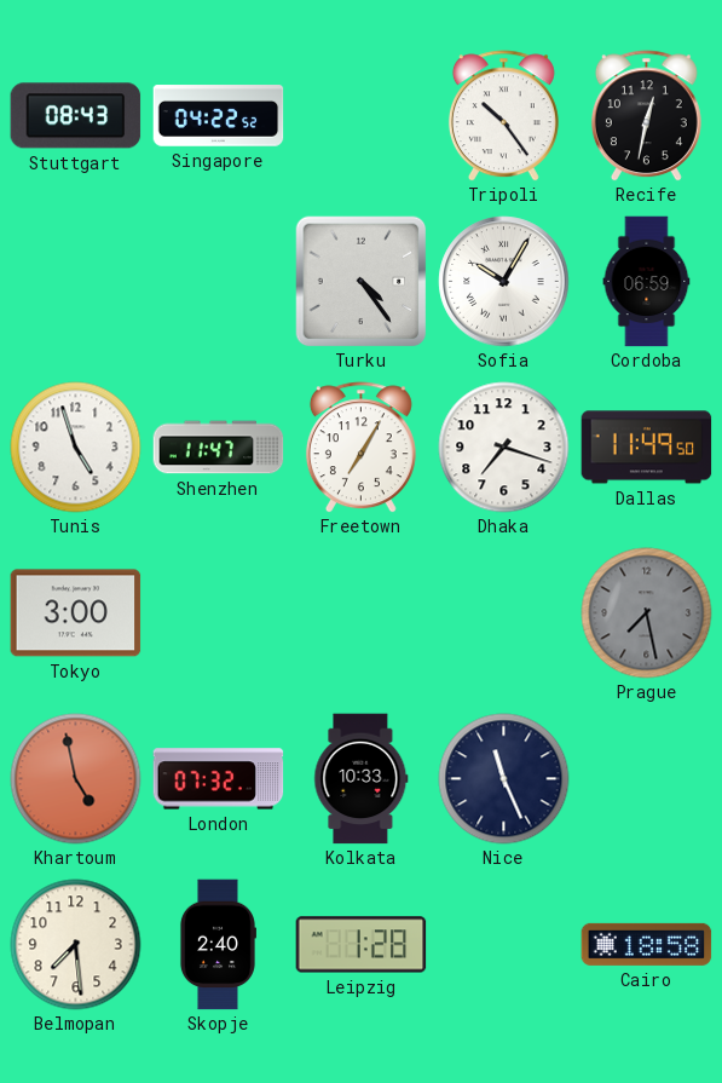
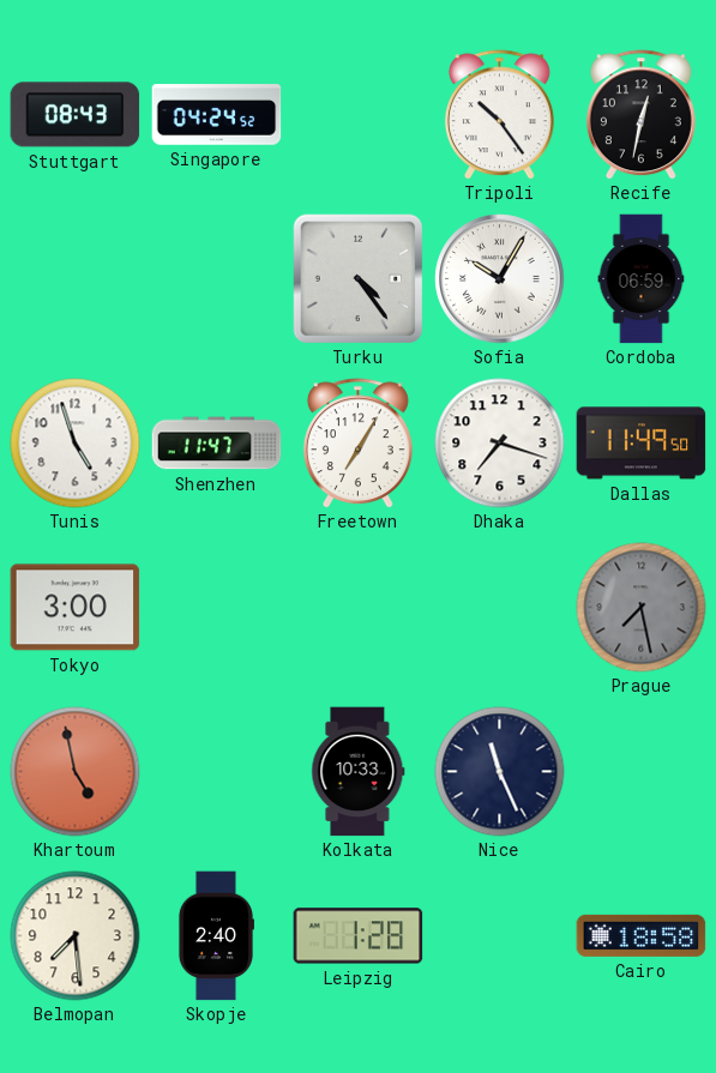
Singapore: 04:22 -> 04:24
London: 07:32 -> none
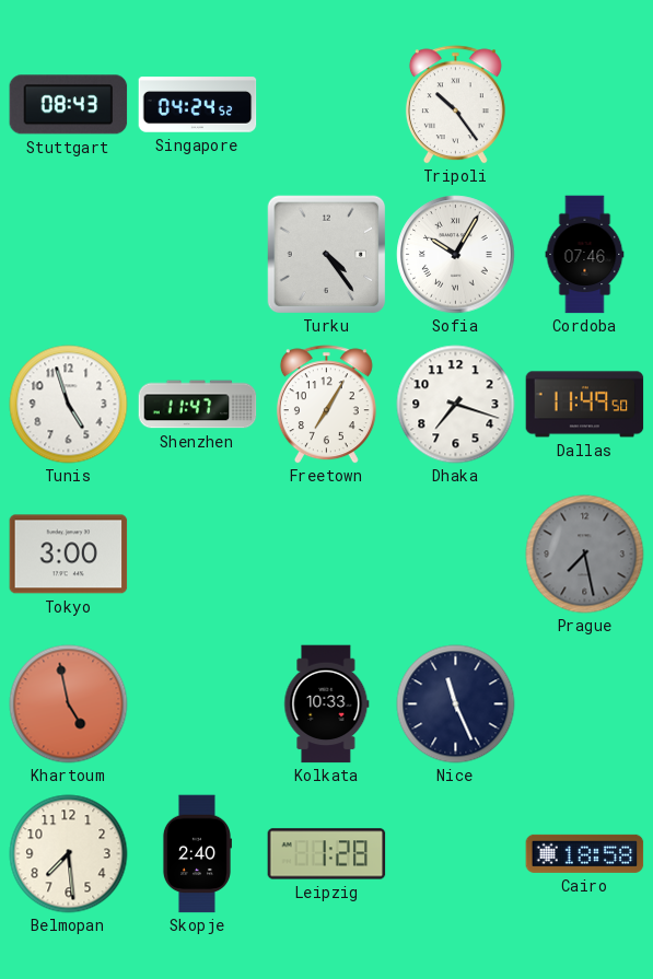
Recife: 12:32 -> none
Cordoba: 06:59 -> 07:46
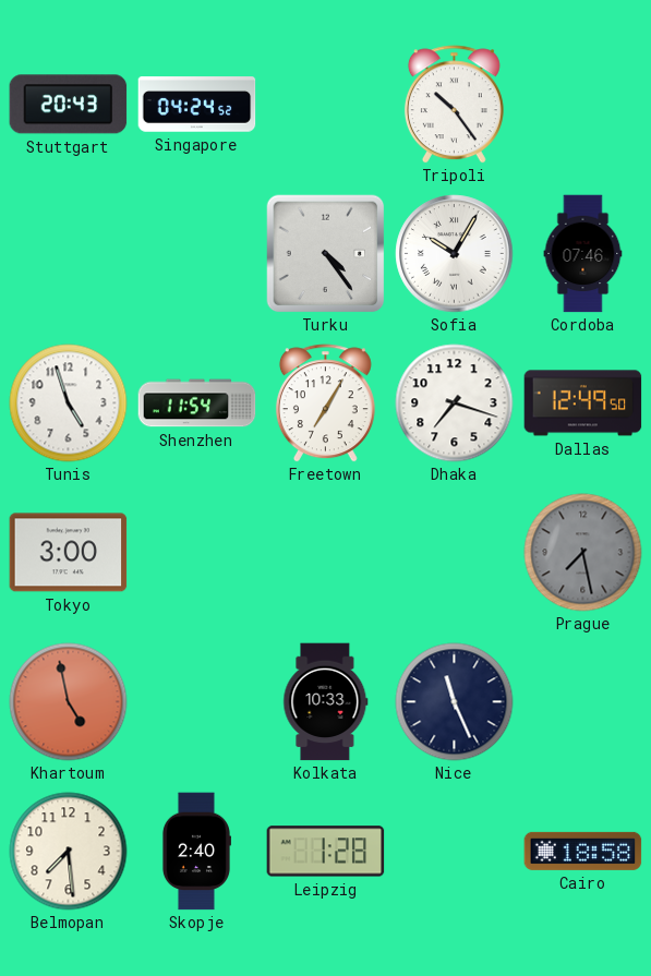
Stuttgart: 08:43 -> 20:43
Shenzhen: 11:47 -> 11:54
Dallas: 11:49 -> 12:49
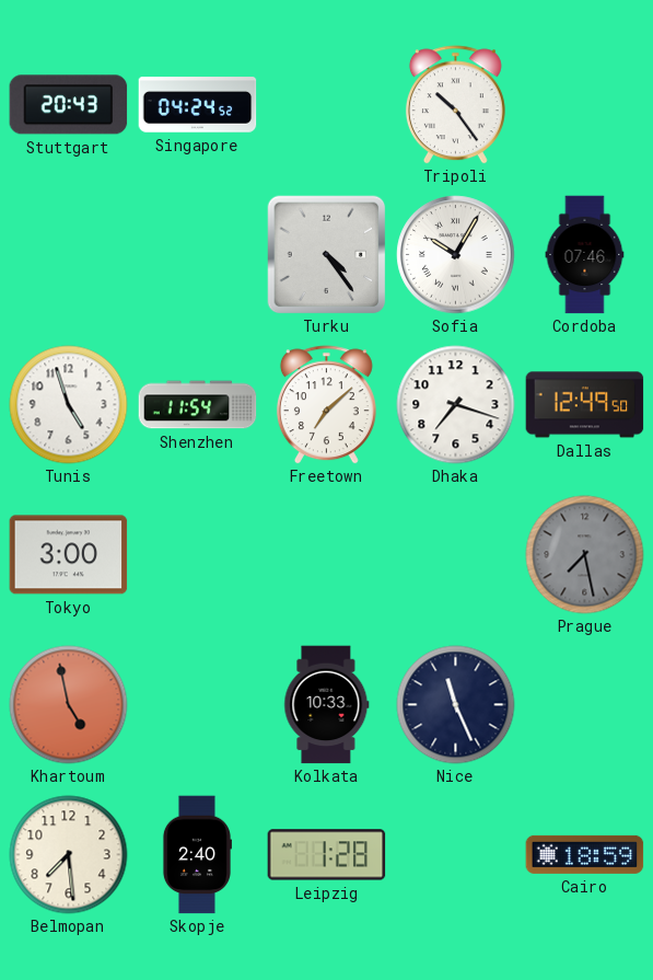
Freetown: 7:05 -> 7:08
Cairo: 18:58 -> 18:59
